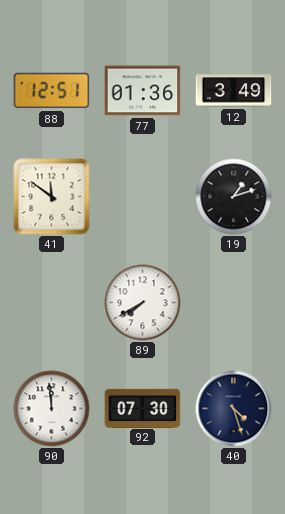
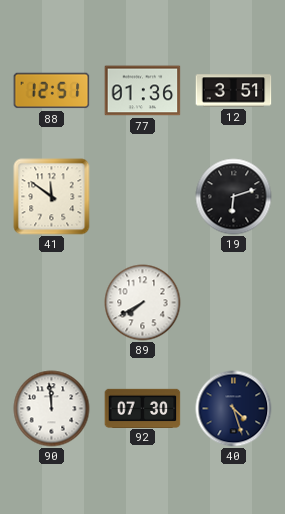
12: 3:49 -> 3:51
19: 1:12 -> 6:12
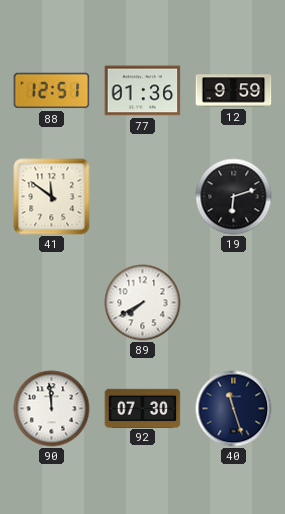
12: 3:51 -> 9:59
40: 4:27 -> 11:27
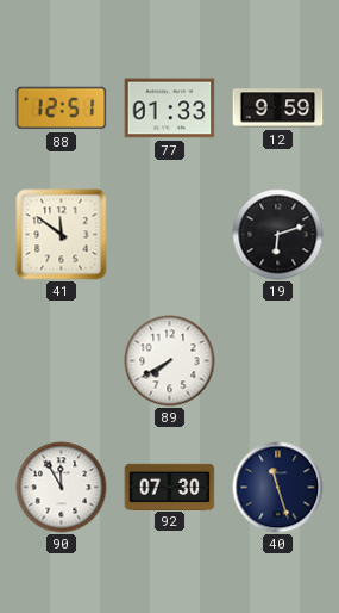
77: 01:36 -> 01:33
90: 11:59 -> 11:55
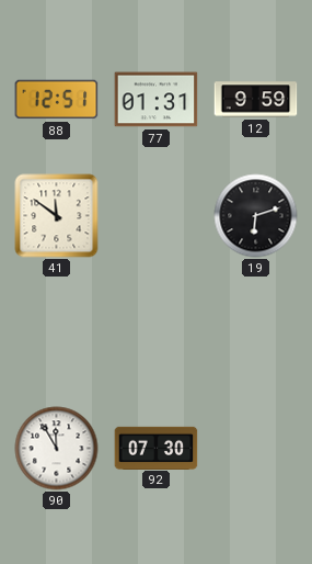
77: 01:33 -> 01:31
89: 7:40 -> none
40: 11:27 -> none
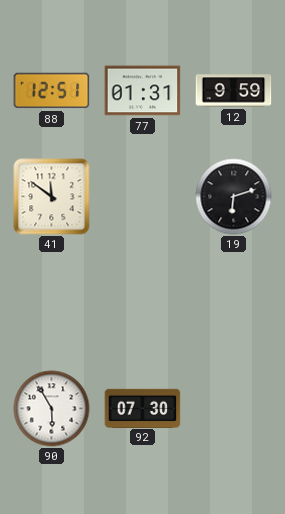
90: 11:55 -> 5:55
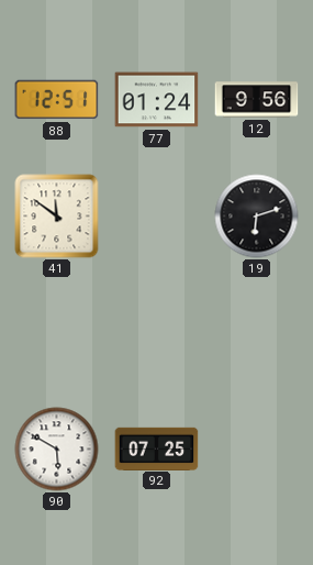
77: 01:31 -> 01:24
12: 9:59 -> 9:56
90: 5:55 -> 5:50
92: 07:30 -> 07:25
